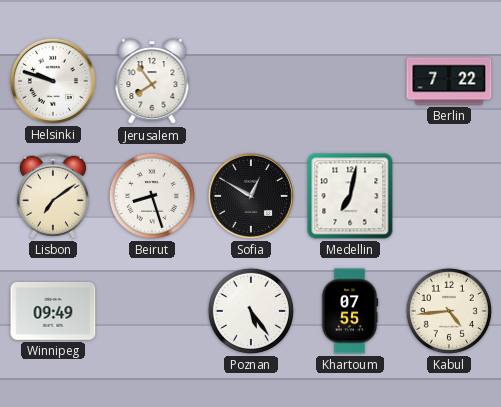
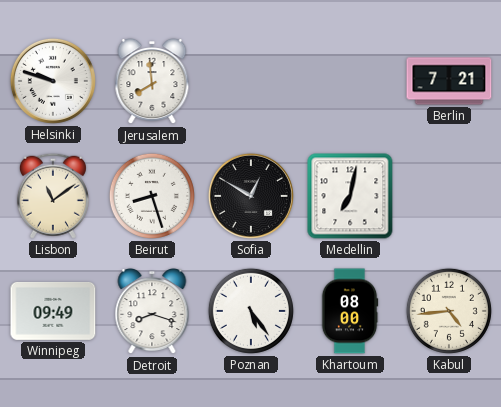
Jerusalem: 7:54 -> 7:59
Berlin: 7:22 -> 7:21
Lisbon: 7:09 -> 11:09
Detroit: none -> 8:18
Khartoum: 07:55 -> 08:00
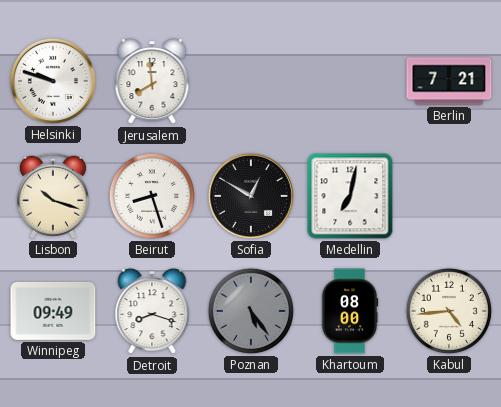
Lisbon: 11:09 -> 10:18
Poznan dial: white -> grey
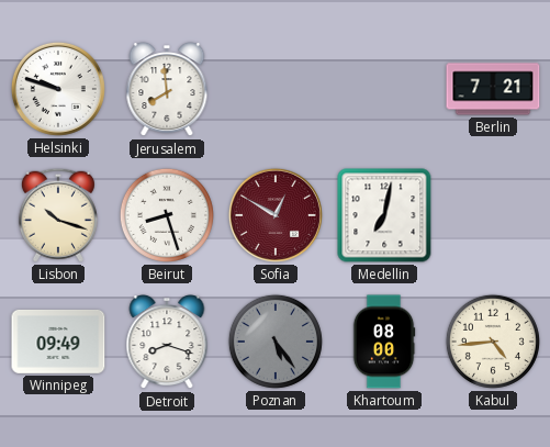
Sofia dial: black -> burgundy
